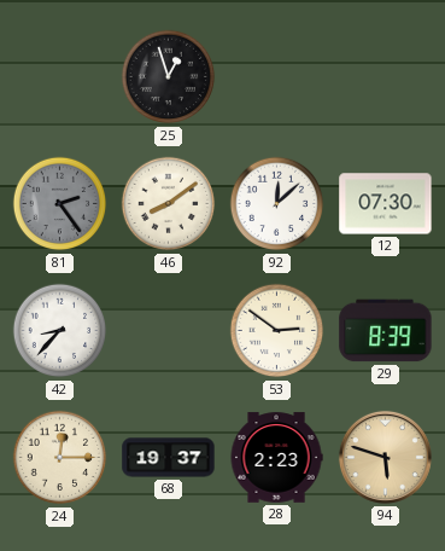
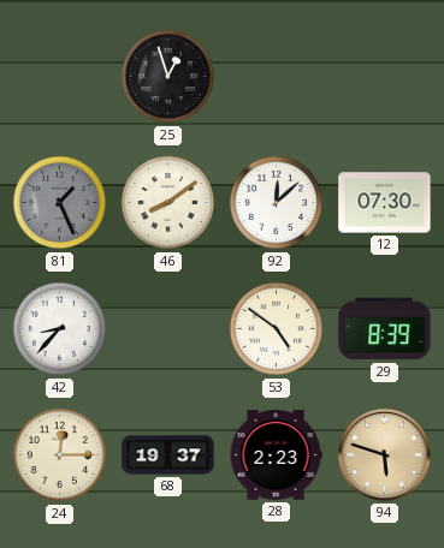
81: 2:24 -> 1:26
53: 2:51 -> 4:51
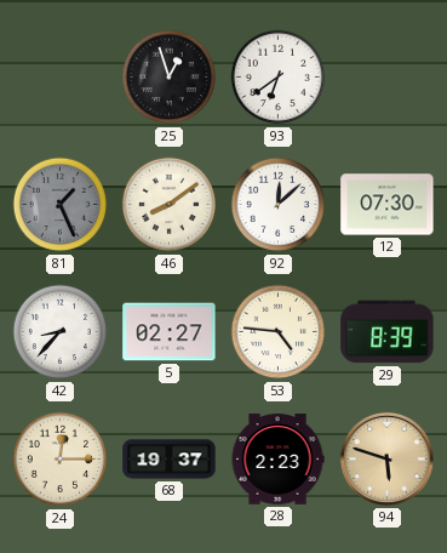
93: none -> 6:39
5: none -> 02:27
53: 4:51 -> 4:46
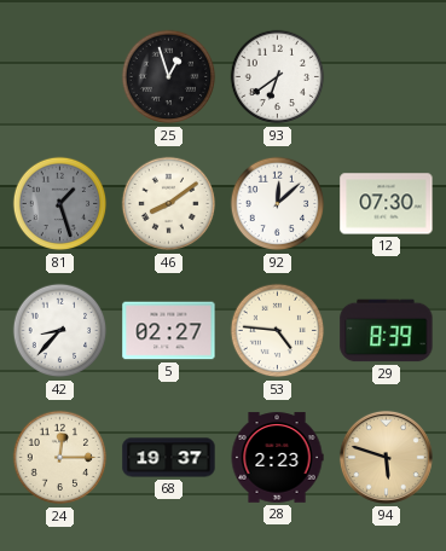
81: 1:26 -> 1:27
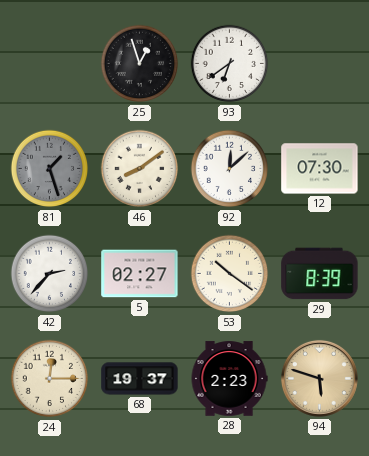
42: 8:37 -> 2:37
53: 4:46 -> 10:21
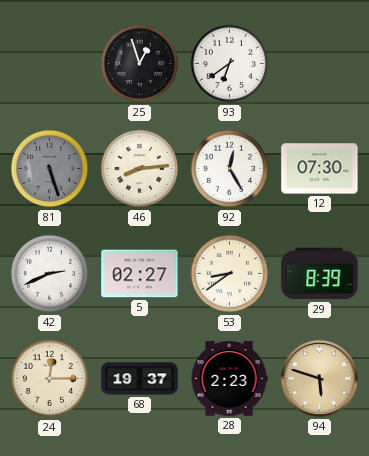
81: 1:27 -> 5:27
46: 8:09 -> 8:14
92: 12:08 -> 12:25
42: 2:37 -> 2:41
53: 10:21 -> 8:39
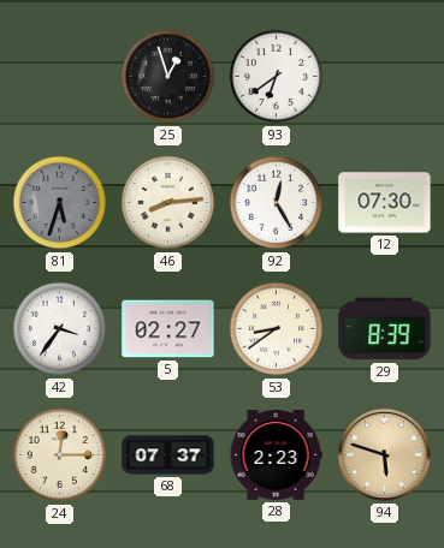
81: 5:27 -> 5:33
42: 2:41 -> 3:36
68: 19:37 -> 07:37
